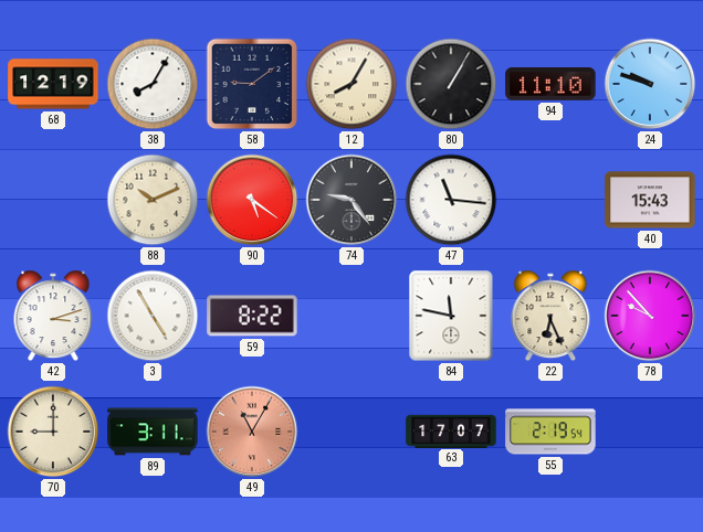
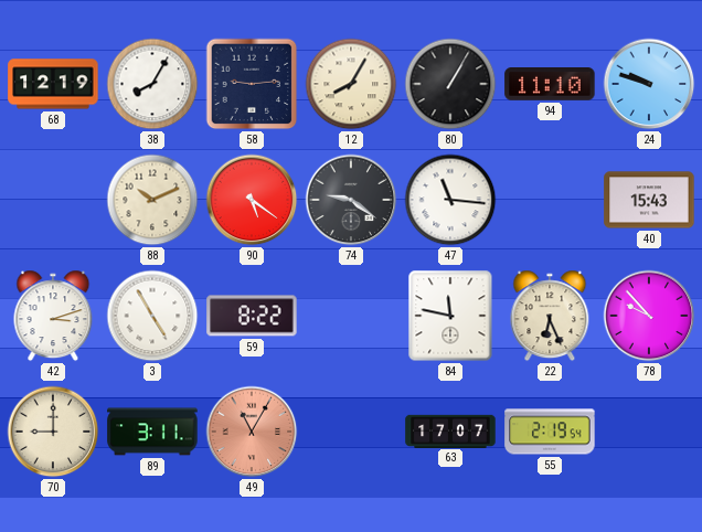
58: 9:09 -> 9:14
74: 9:24 -> 9:21
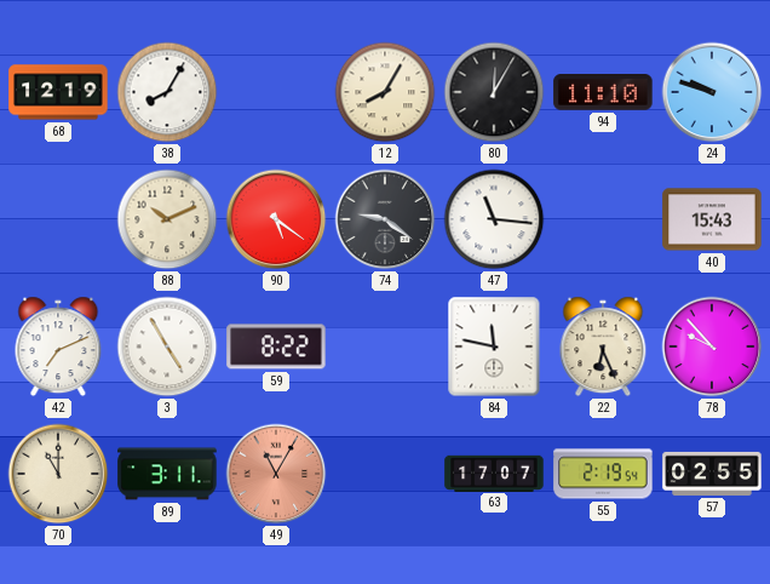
58: 9:14 -> none
80: 1:05 -> 12:05
42: 3:12 -> 7:11
70: 9:00 -> 11:00
57: none -> 02:55
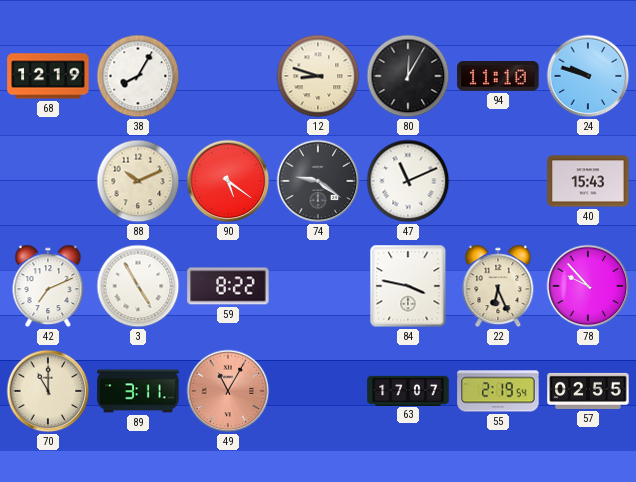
12: 8:05 -> 8:48
47: 11:16 -> 11:11
84: 11:47 -> 3:47
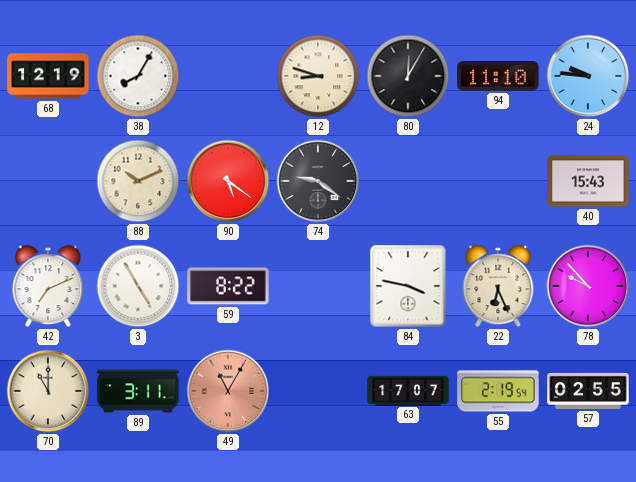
24: 9:48 -> 9:46
47: 11:11 -> none
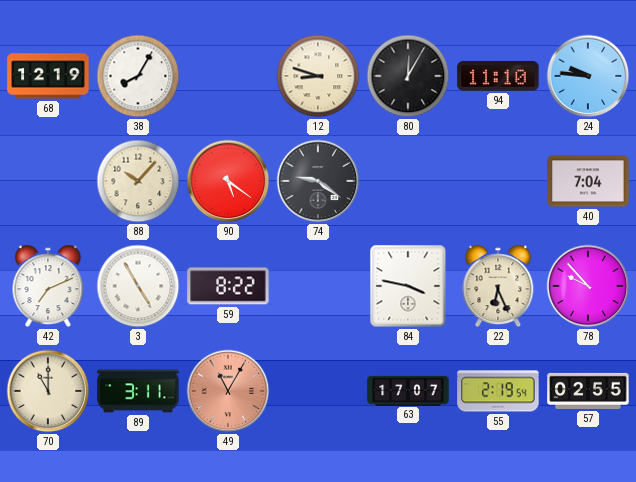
88: 10:11 -> 10:07
40: 15:43 -> 7:04
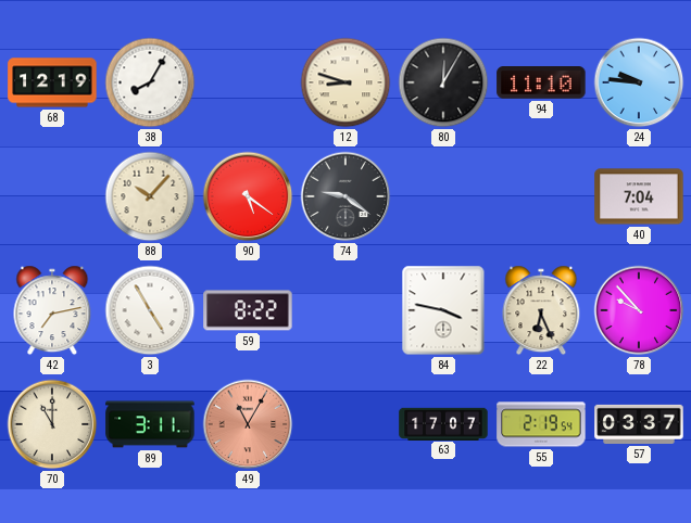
42: 7:11 -> 7:13
57: 02:55 -> 03:37
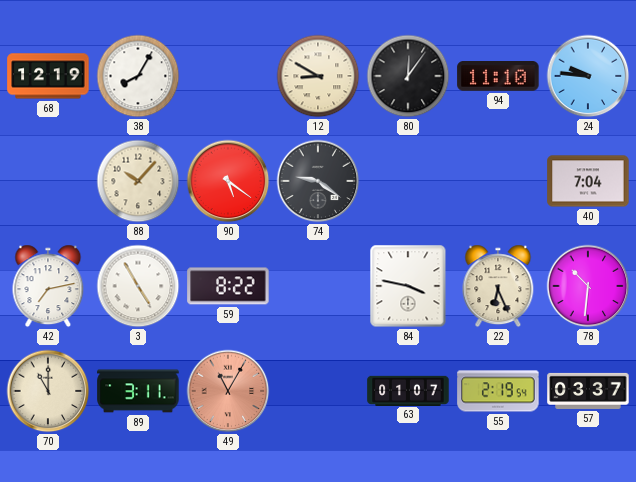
12: 8:48 -> 8:50
80: 12:05 -> 12:06
78: 9:53 -> 10:31
63: 17:07 -> 01:07
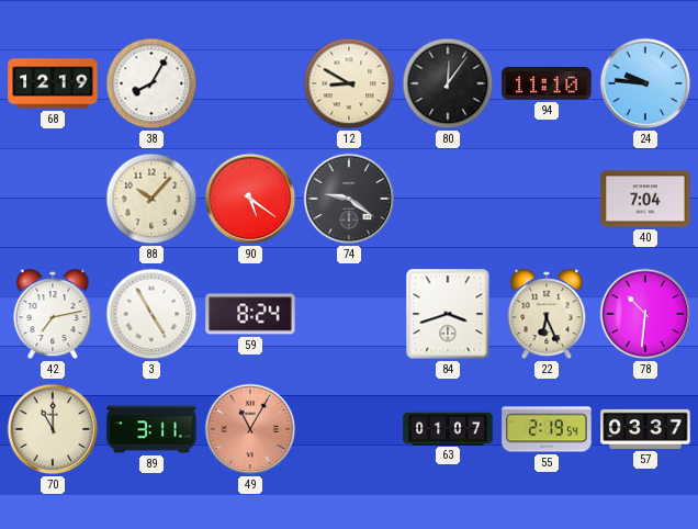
59: 8:22 -> 8:24
84: 3:47 -> 3:42
